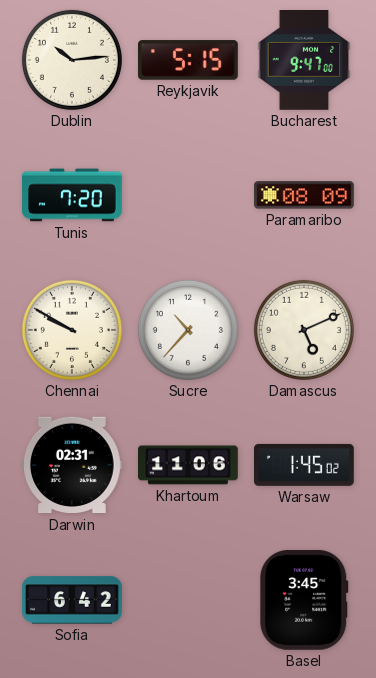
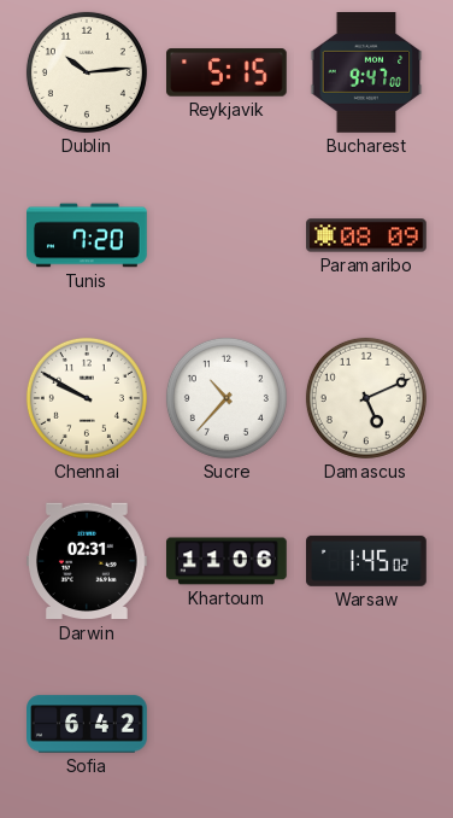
Basel: 3:45 -> none
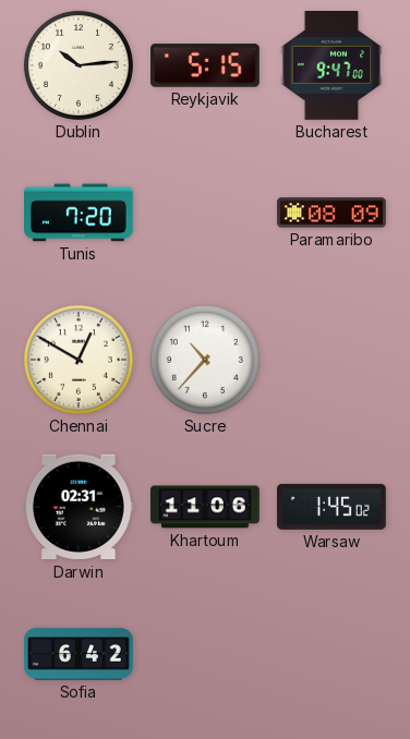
Chennai: 9:50 -> 12:50
Damascus: 5:11 -> none
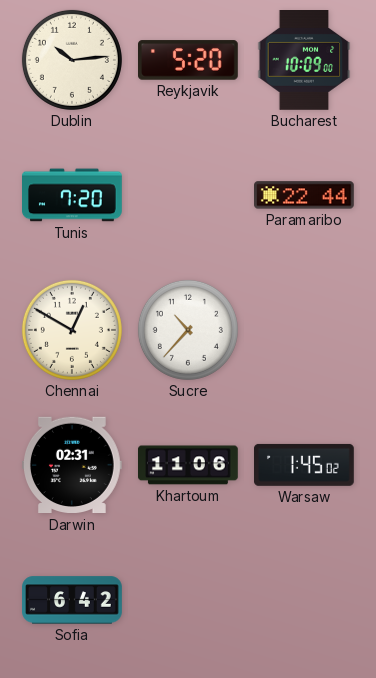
Reykjavik: 5:15 -> 5:20
Bucharest: 9:47 -> 10:09
Paramaribo: 08:09 -> 22:44
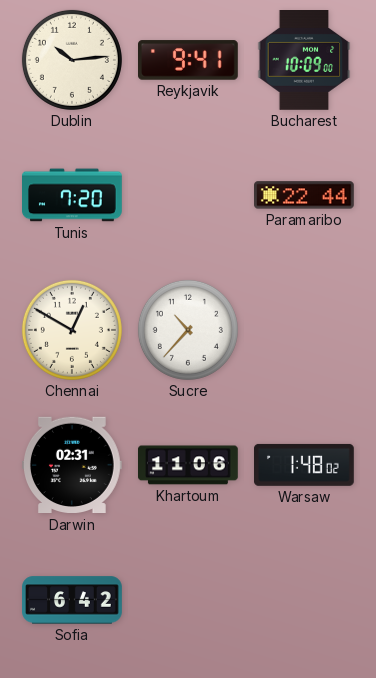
Reykjavik: 5:20 -> 9:41
Warsaw: 1:45 -> 1:48
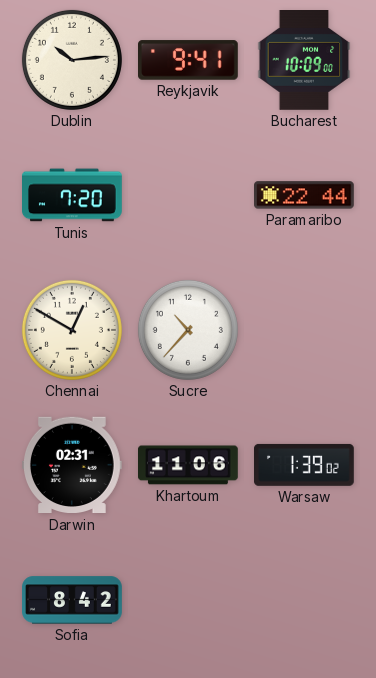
Warsaw: 1:48 -> 1:39
Sofia: 6:42 -> 8:42
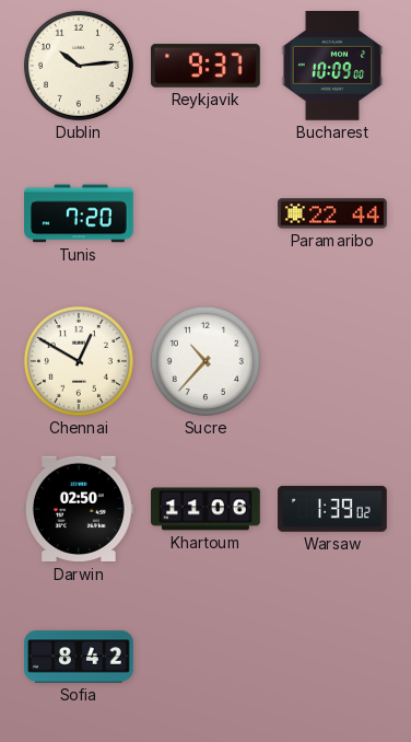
Reykjavik: 9:41 -> 9:37
Darwin: 02:31 -> 02:50
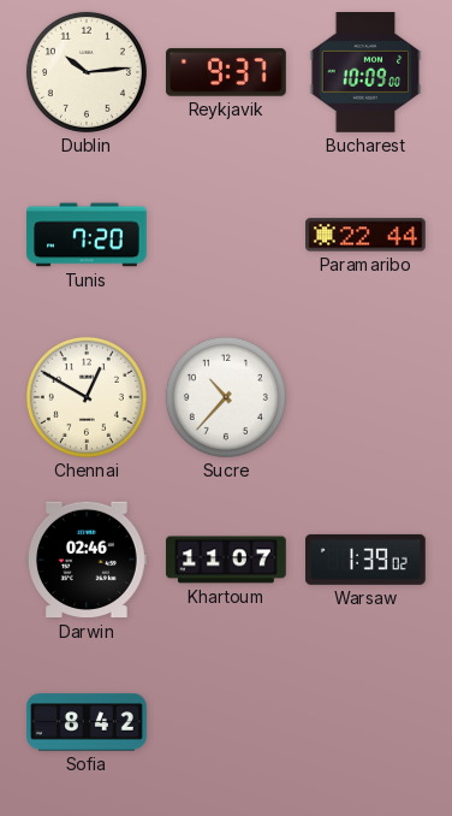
Darwin: 02:50 -> 02:46
Khartoum: 11:06 -> 11:07
